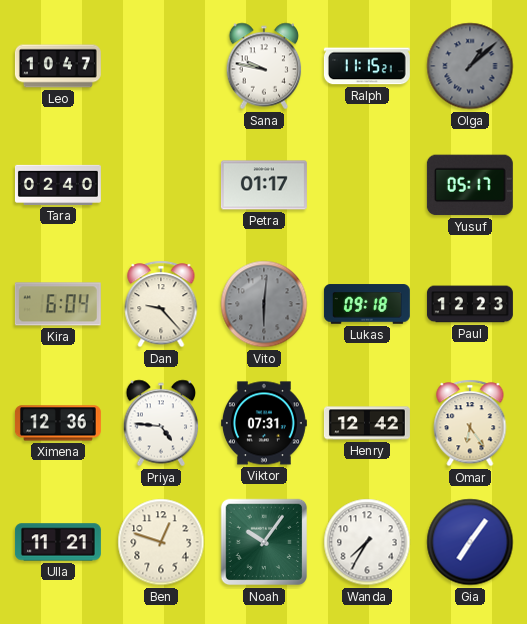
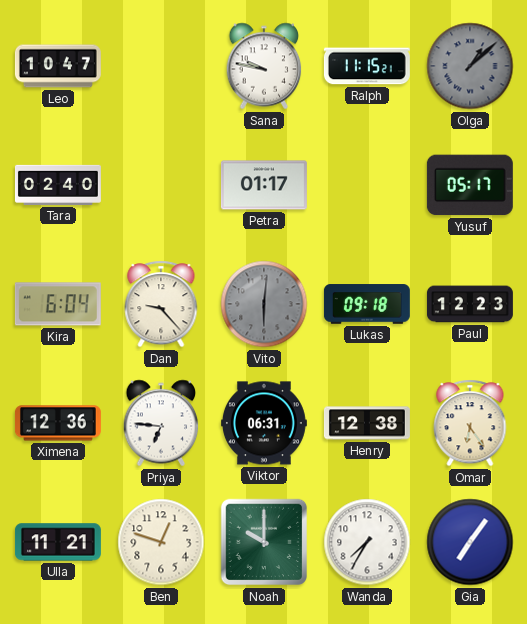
Priya: 4:46 -> 6:46
Viktor: 07:31 -> 06:31
Henry: 12:42 -> 12:38
Noah: 10:06 -> 10:00
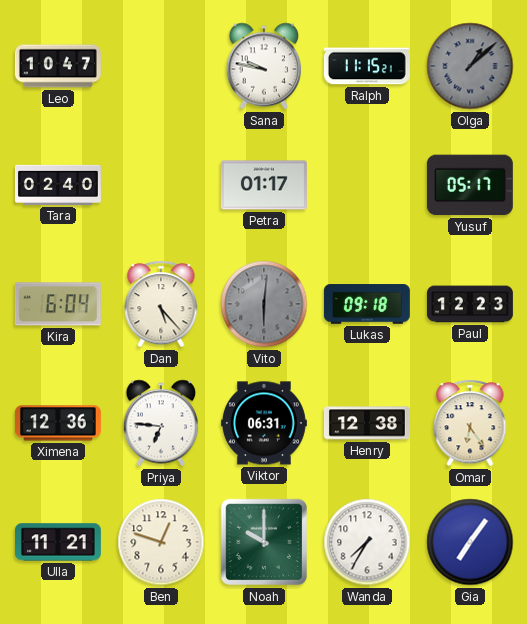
Dan: 9:23 -> 5:23
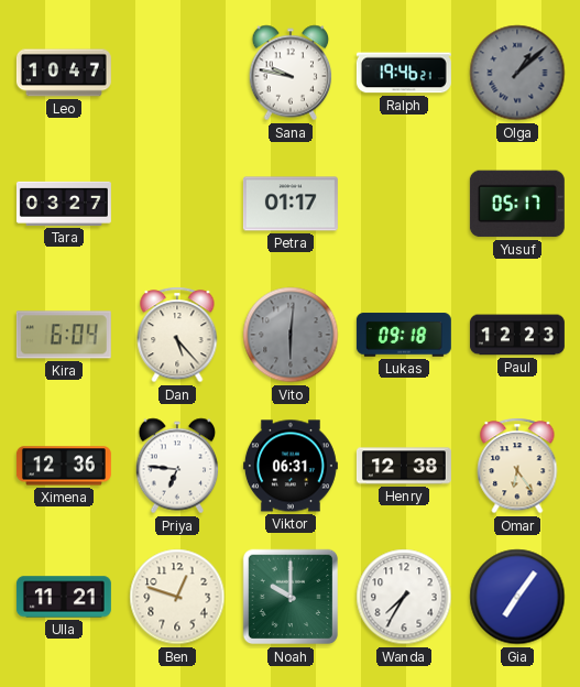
Ralph: 11:15 -> 19:46
Tara: 02:40 -> 03:27
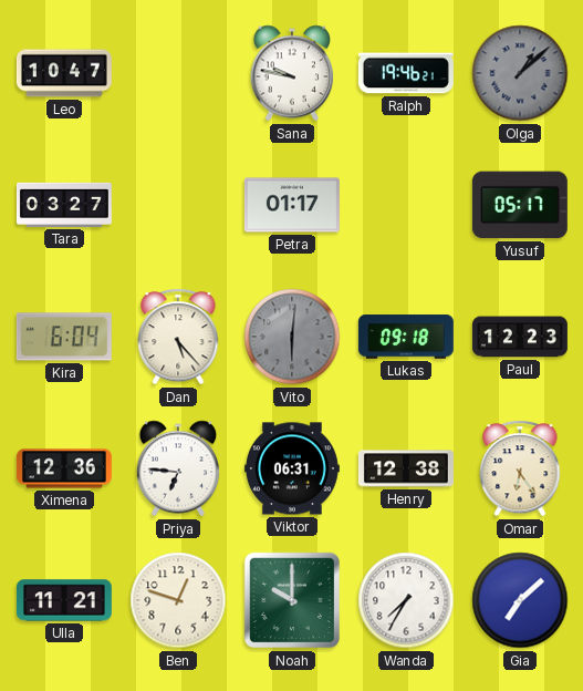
Gia: 7:06 -> 7:08
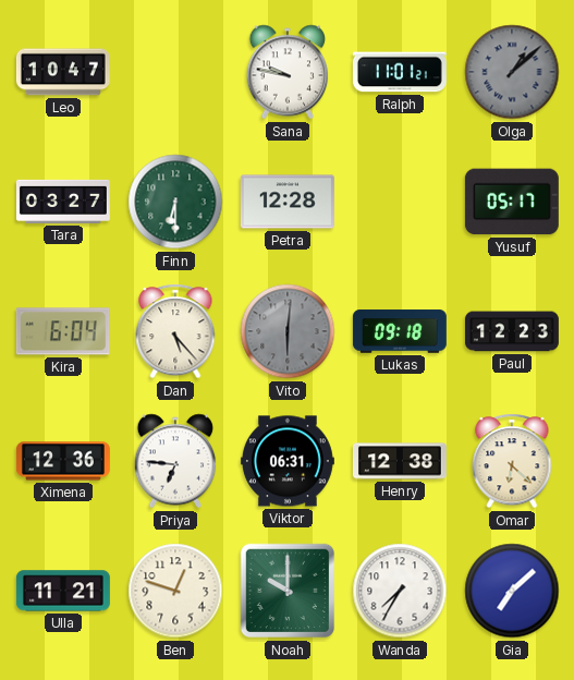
Ralph: 19:46 -> 11:01
Finn: none -> 6:30
Petra: 01:17 -> 12:28
Omar: 6:24 -> 6:22
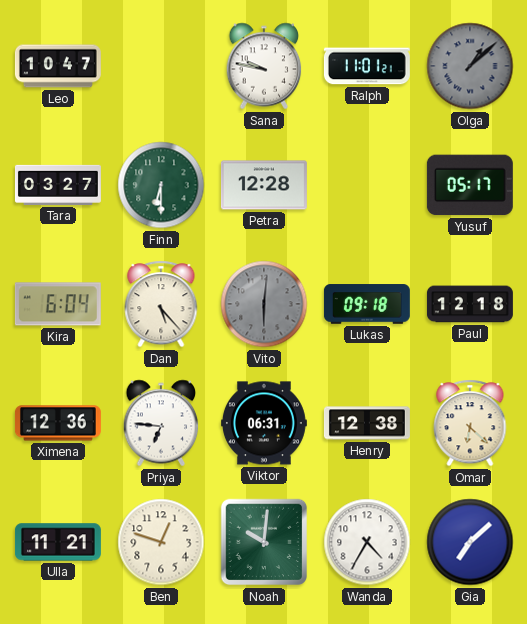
Paul: 12:23 -> 12:18
Noah: 10:00 -> 10:01
Wanda: 7:35 -> 4:35
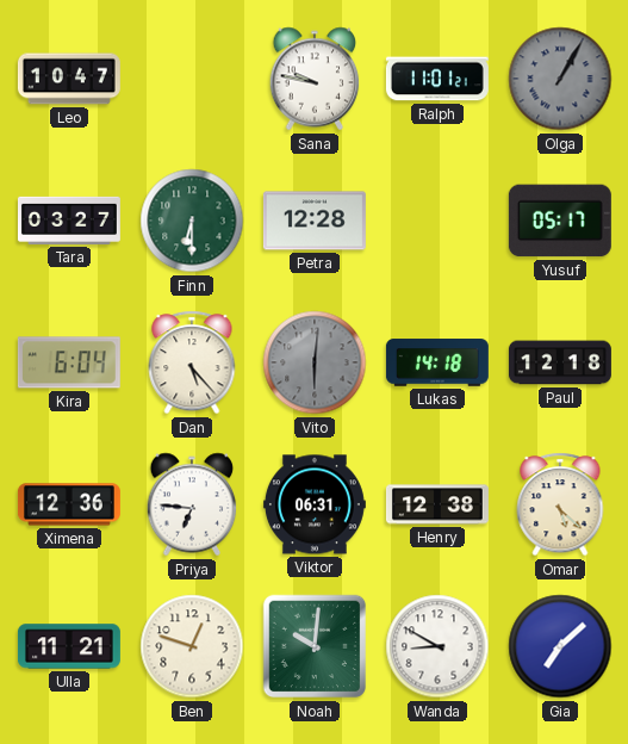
Olga: 1:08 -> 1:05
Lukas: 09:18 -> 14:18
Omar: 6:22 -> 5:22
Wanda: 4:35 -> 8:50
